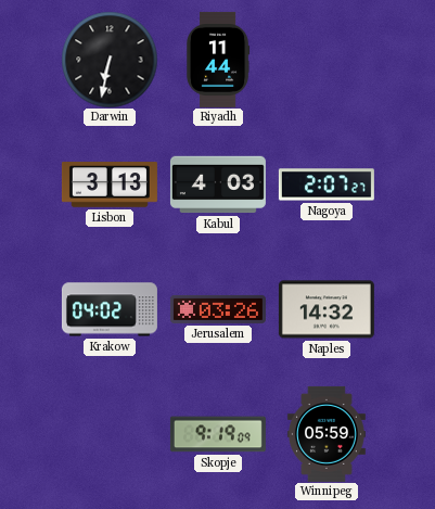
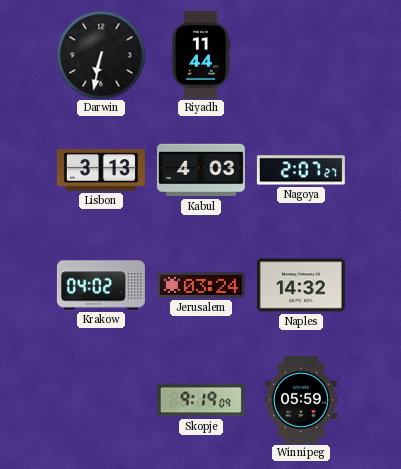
Jerusalem: 03:26 -> 03:24
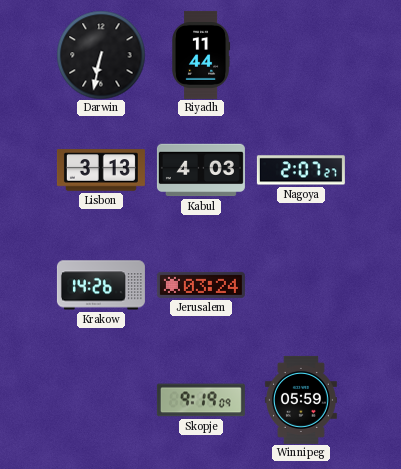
Krakow: 04:02 -> 14:26
Naples: 14:32 -> none
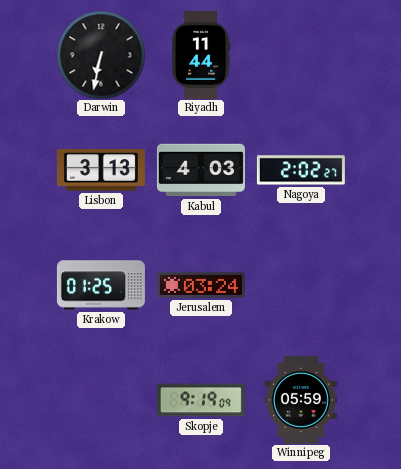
Nagoya: 2:07 -> 2:02
Krakow: 14:26 -> 01:25
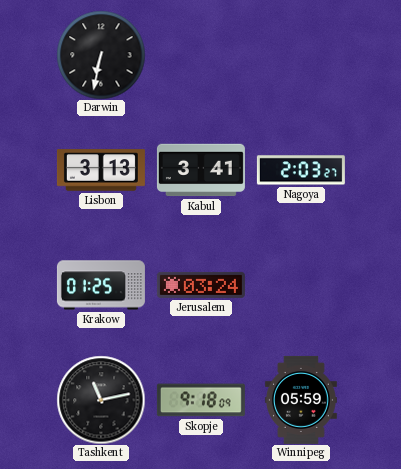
Riyadh: 11:44 -> none
Kabul: 4:03 -> 3:41
Nagoya: 2:02 -> 2:03
Tashkent: none -> 11:13
Skopje: 9:19 -> 9:18
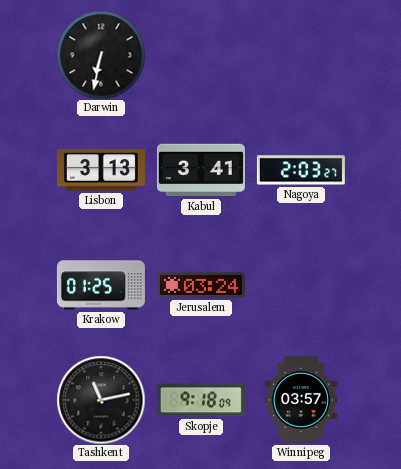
Winnipeg: 05:59 -> 03:57
